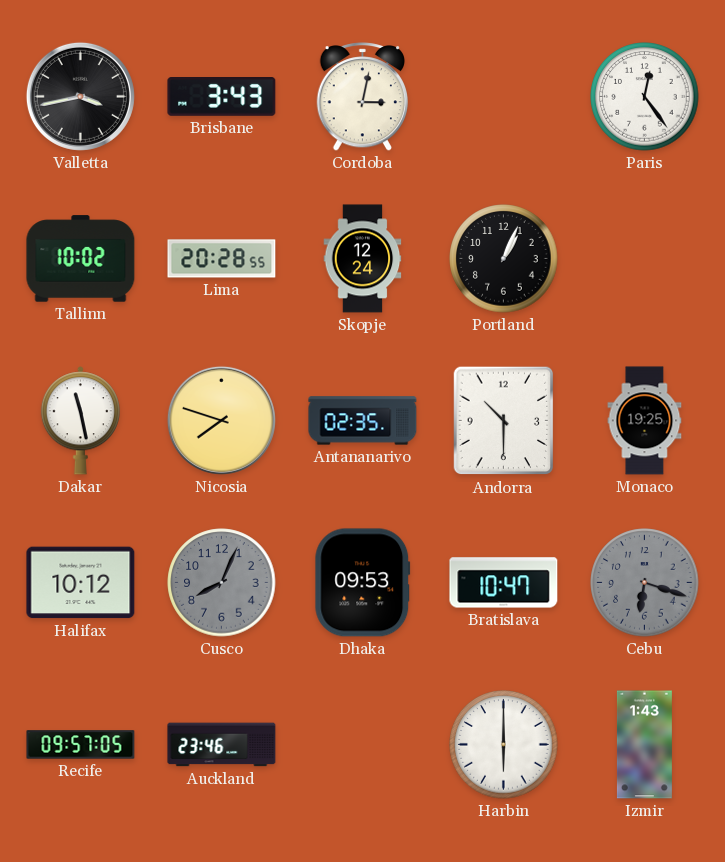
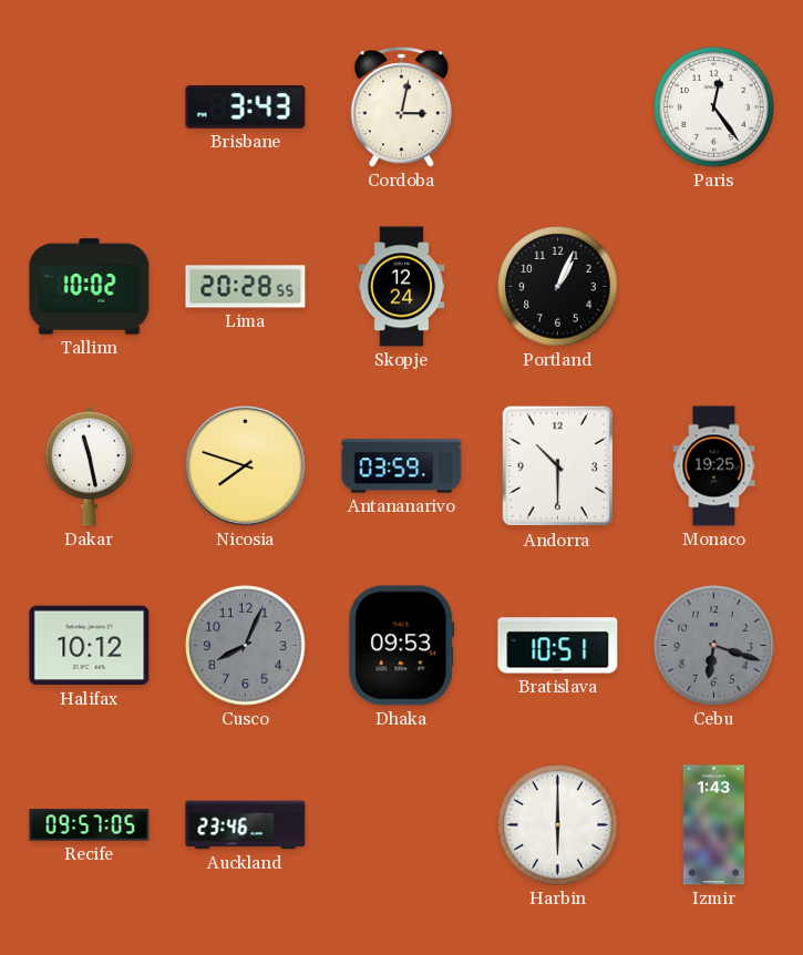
Valletta: 3:43 -> none
Antananarivo: 02:35 -> 03:59
Bratislava: 10:47 -> 10:51
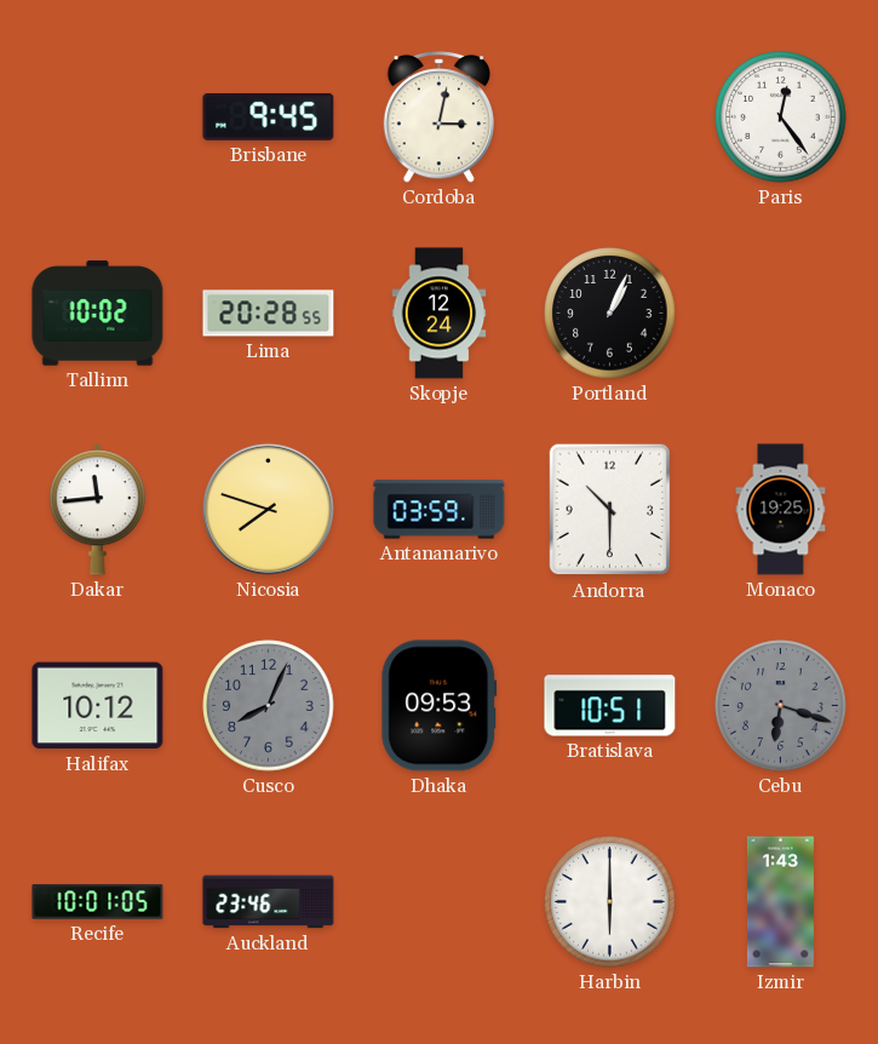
Brisbane: 3:43 -> 9:45
Dakar: 11:28 -> 11:44
Recife: 09:57 -> 10:01
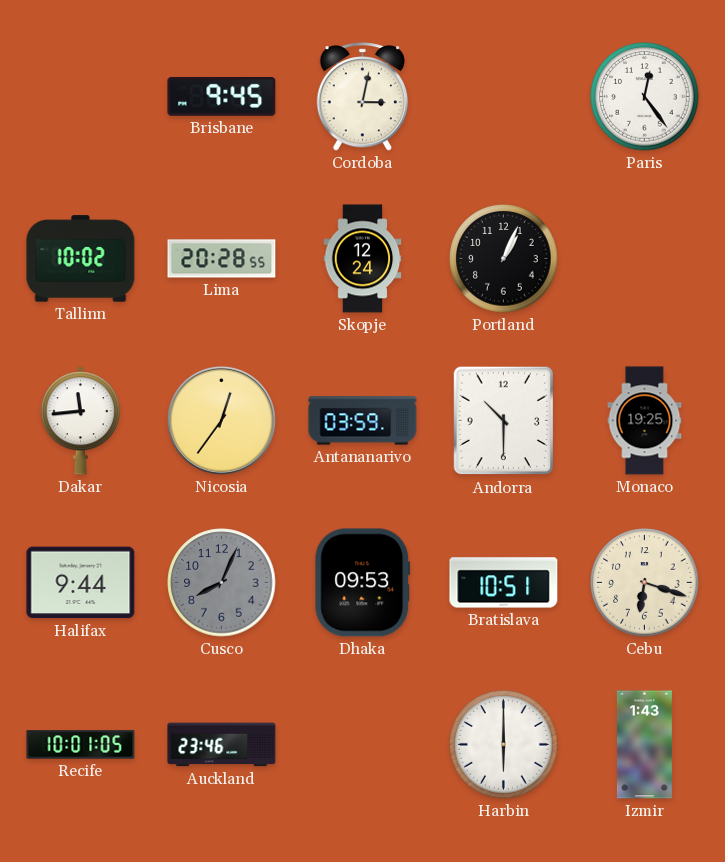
Nicosia: 7:48 -> 12:36
Halifax: 10:12 -> 9:44
Cebu dial: grey -> cream
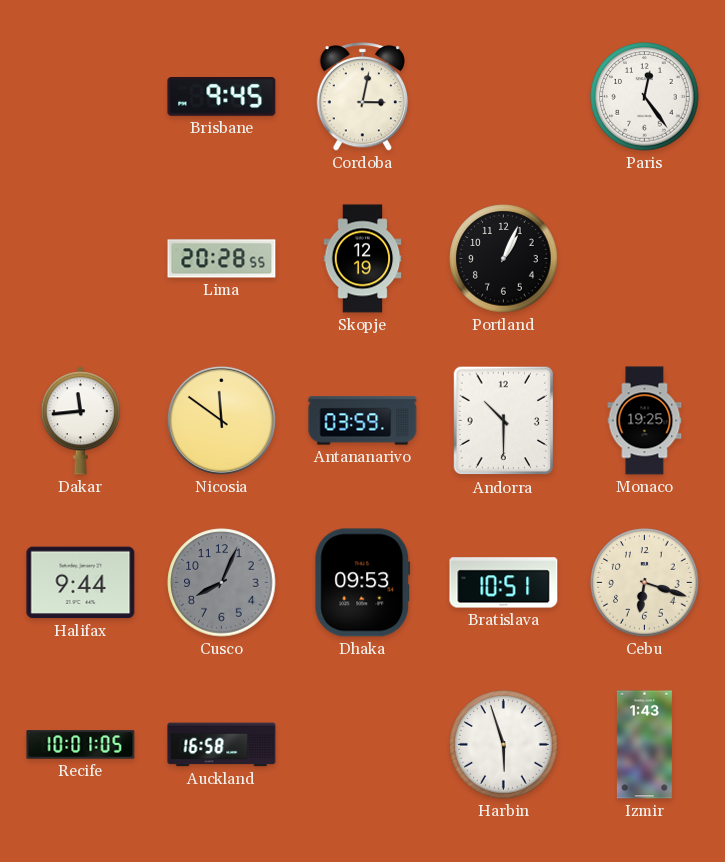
Tallinn: 10:02 -> none
Skopje: 12:24 -> 12:19
Nicosia: 12:36 -> 11:51
Auckland: 23:46 -> 16:58
Harbin: 6:00 -> 5:57
